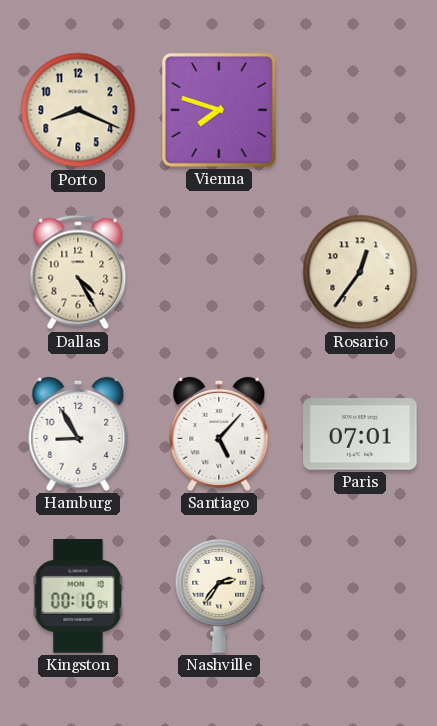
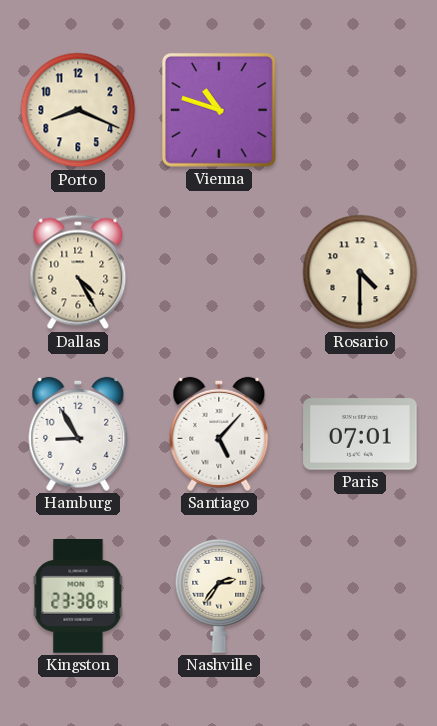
Vienna: 7:48 -> 10:48
Rosario: 12:36 -> 4:30
Kingston: 00:10 -> 23:38
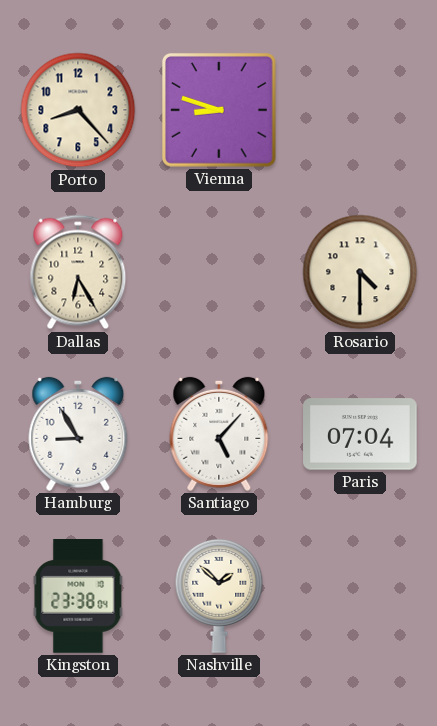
Porto: 8:19 -> 8:23
Vienna: 10:48 -> 8:48
Dallas: 4:25 -> 6:25
Paris: 07:01 -> 07:04
Nashville: 2:36 -> 1:52
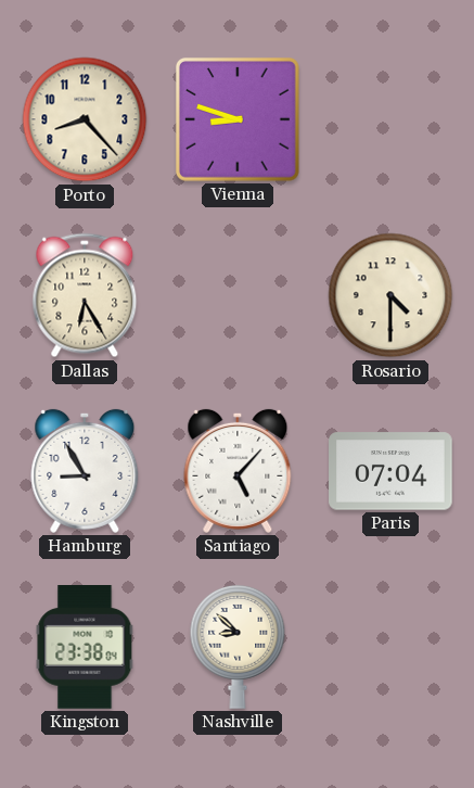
Nashville: 1:52 -> 8:52
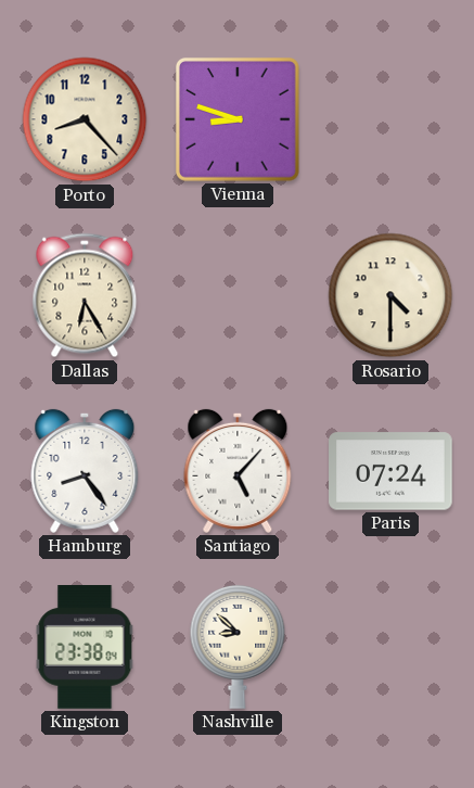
Hamburg: 8:55 -> 8:24
Paris: 07:04 -> 07:24
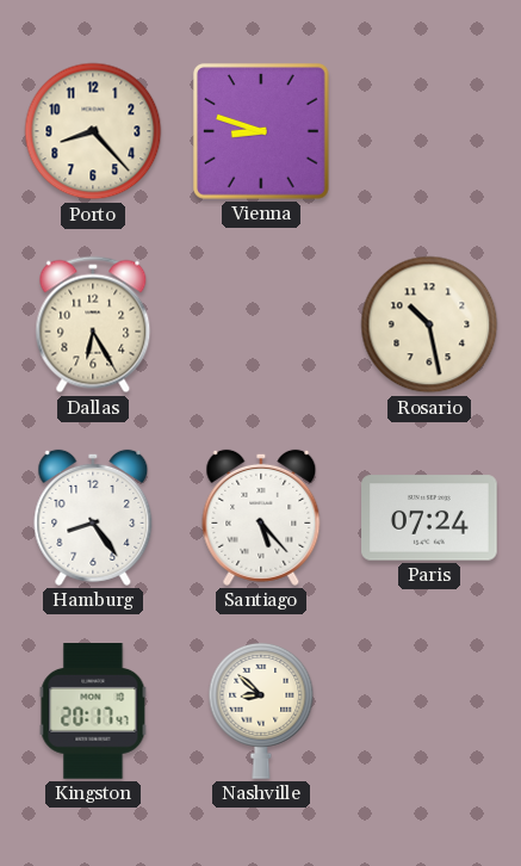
Rosario: 4:30 -> 10:28
Santiago: 5:07 -> 5:23
Kingston: 23:38 -> 20:17
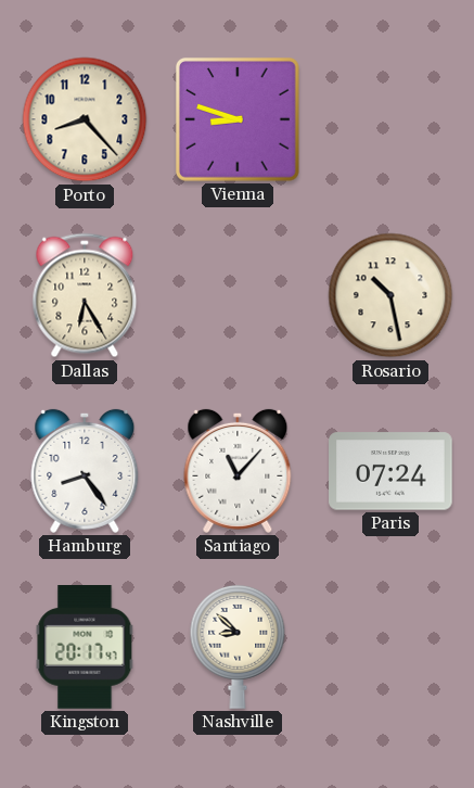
Santiago: 5:23 -> 11:07
